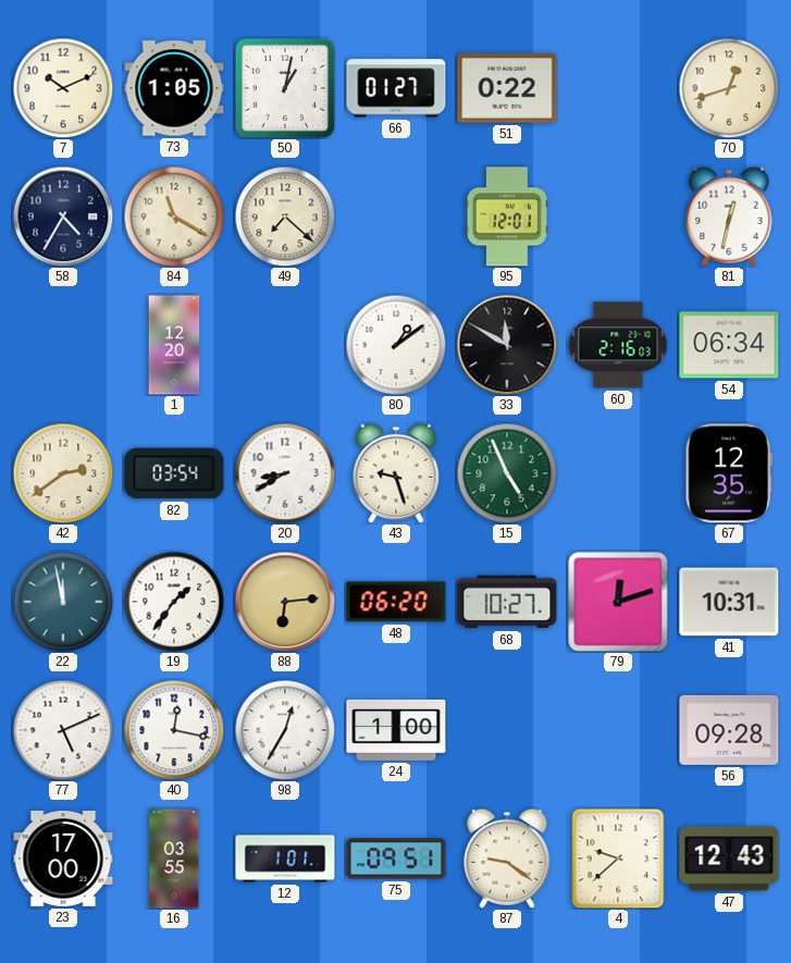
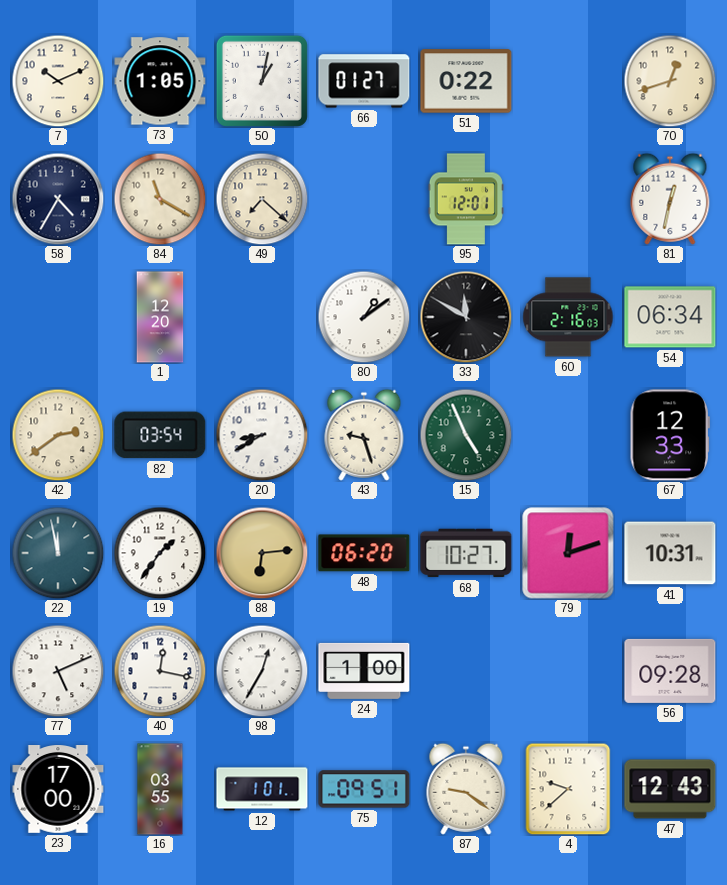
67: 12:35 -> 12:33
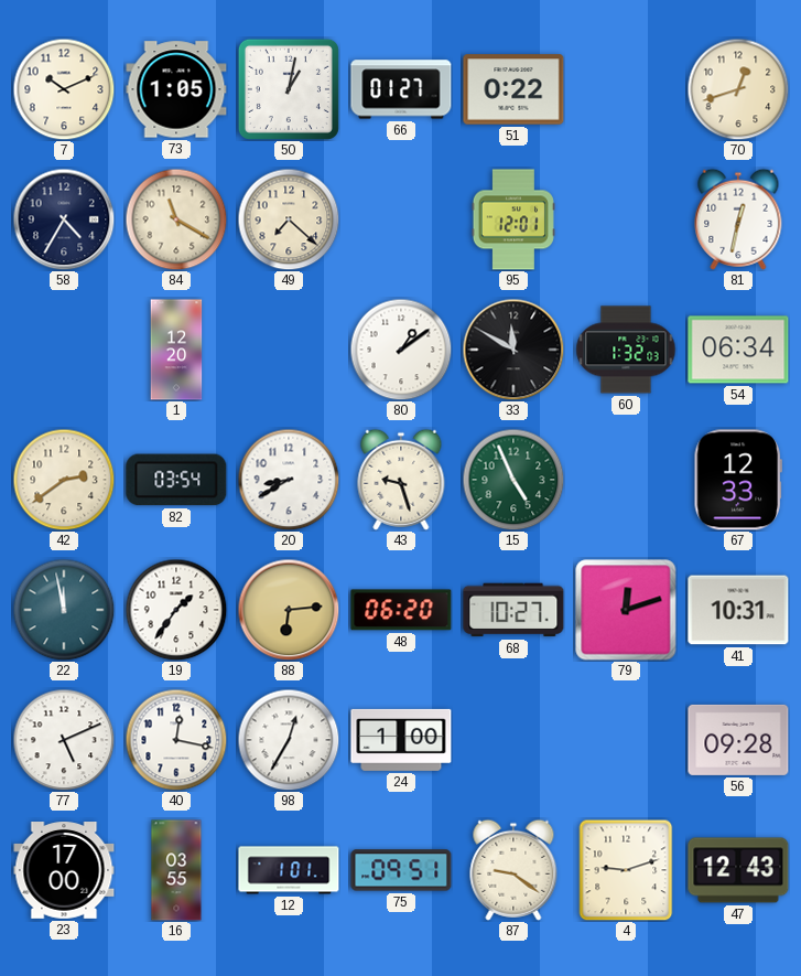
60: 2:16 -> 1:32
4: 9:38 -> 9:12
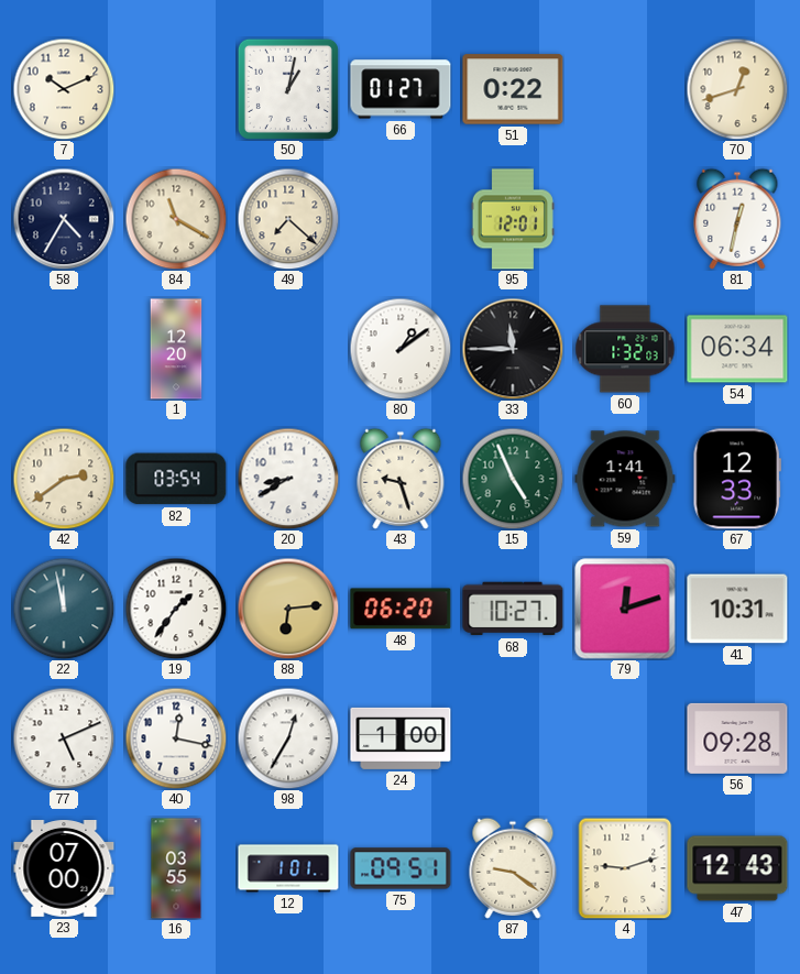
73: 1:05 -> none
33: 11:50 -> 11:45
59: none -> 1:41
23: 17:00 -> 07:00
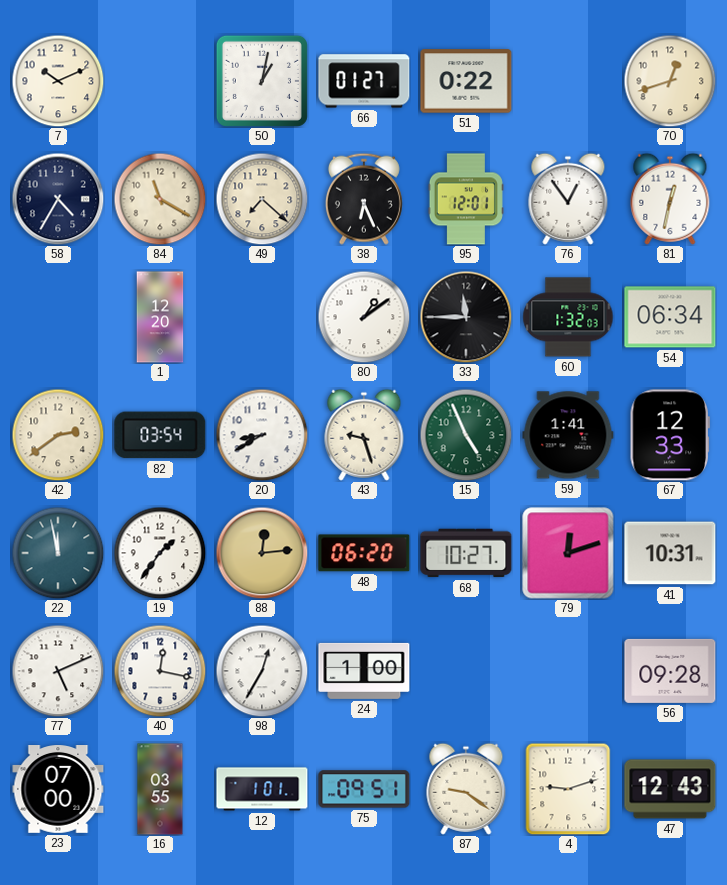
38: none -> 6:26
76: none -> 12:54
88: 6:14 -> 12:14
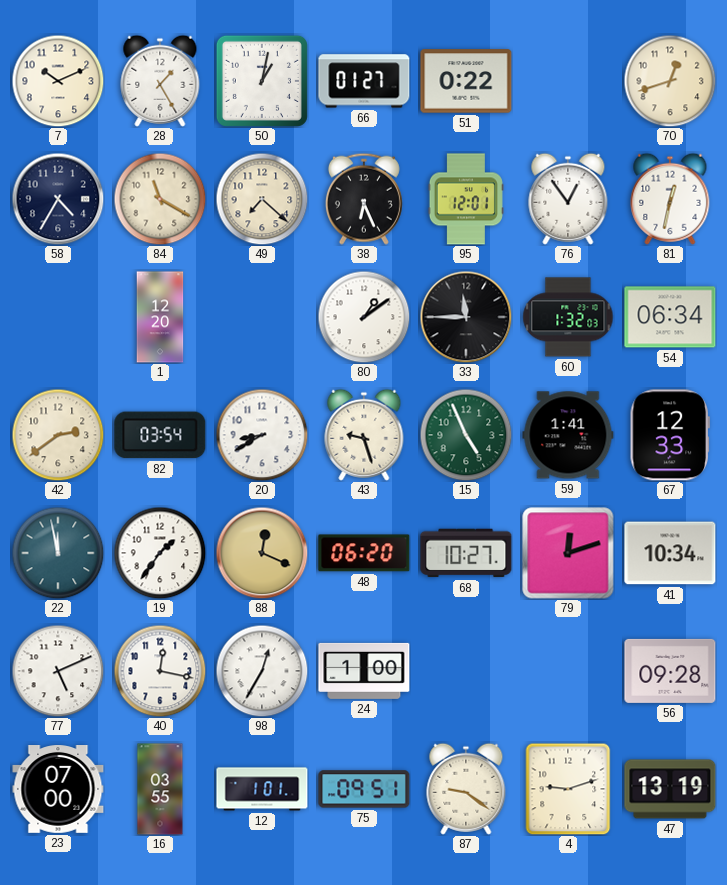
28: none -> 1:25
88: 12:14 -> 12:19
41: 10:31 -> 10:34
47: 12:43 -> 13:19
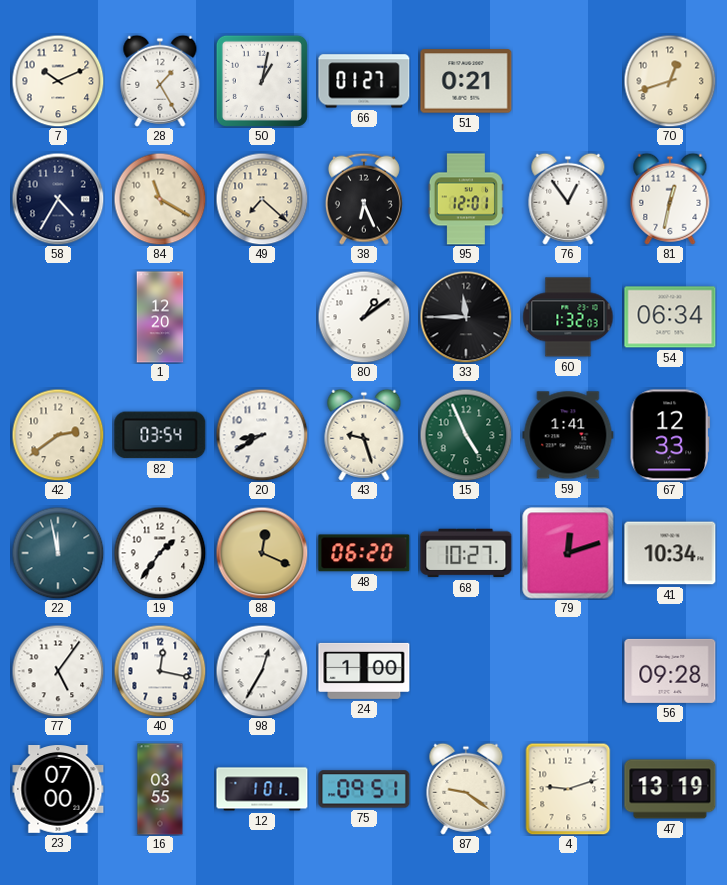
51: 0:22 -> 0:21
77: 5:11 -> 5:06
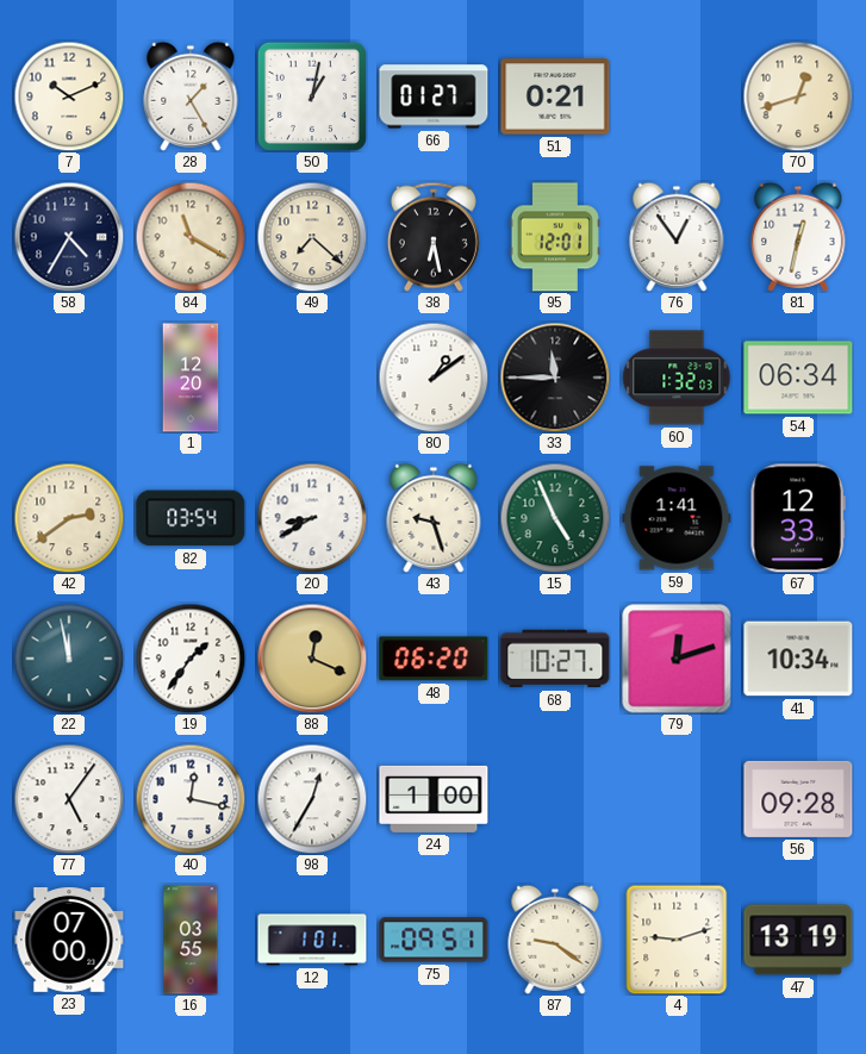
38: 6:26 -> 6:28
